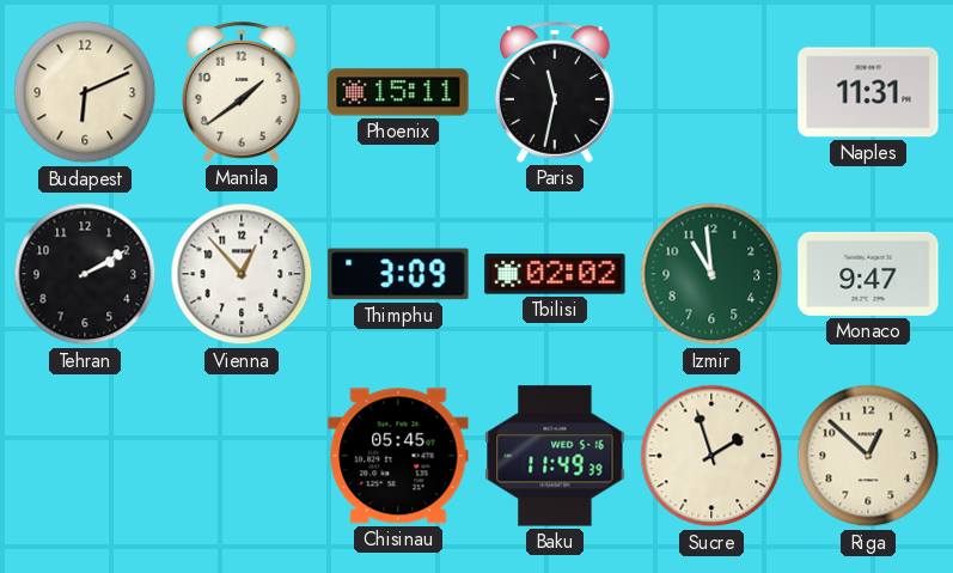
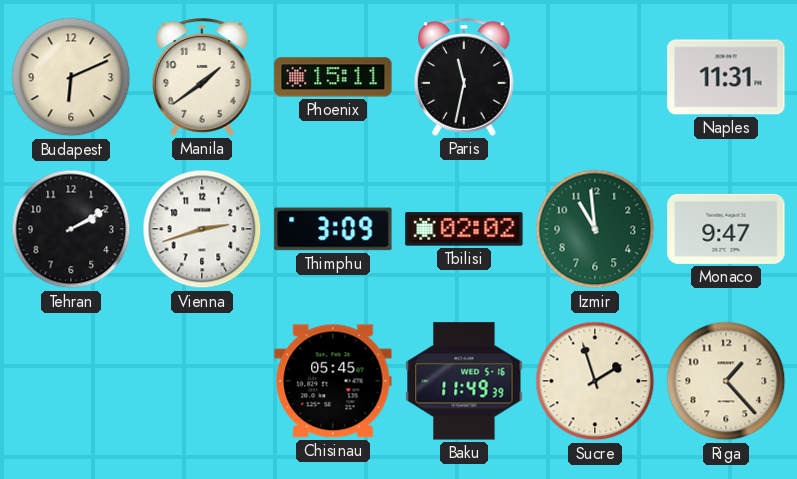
Vienna: 12:53 -> 2:42
Riga: 12:52 -> 1:23
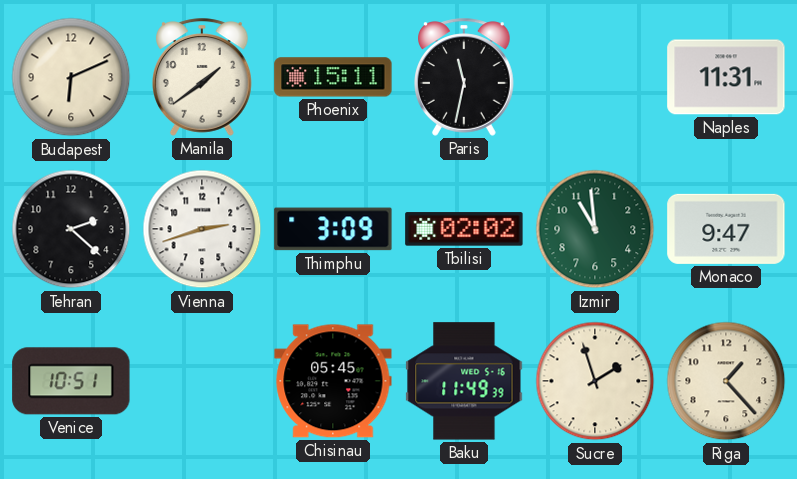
Tehran: 2:10 -> 2:22
Venice: none -> 10:51
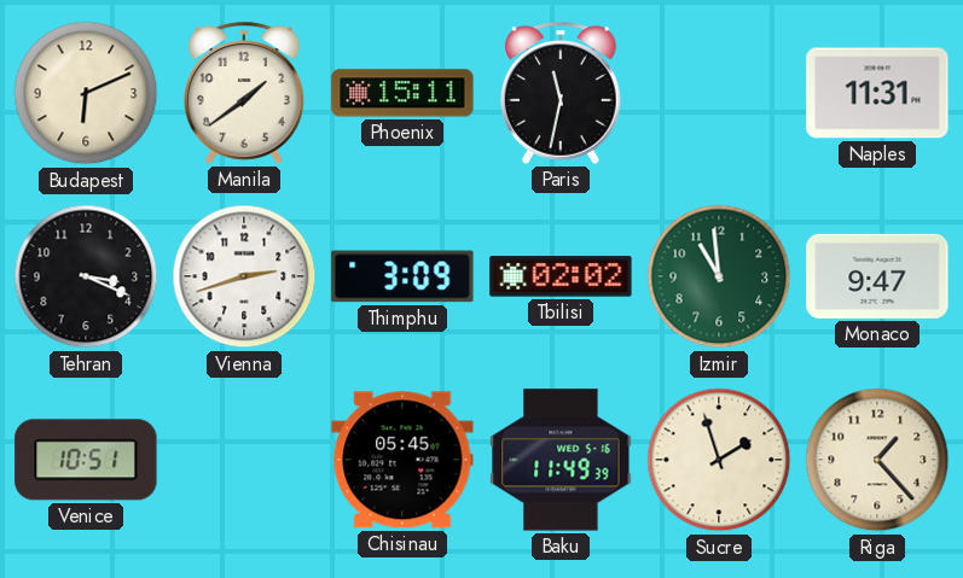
Tehran: 2:22 -> 3:19
